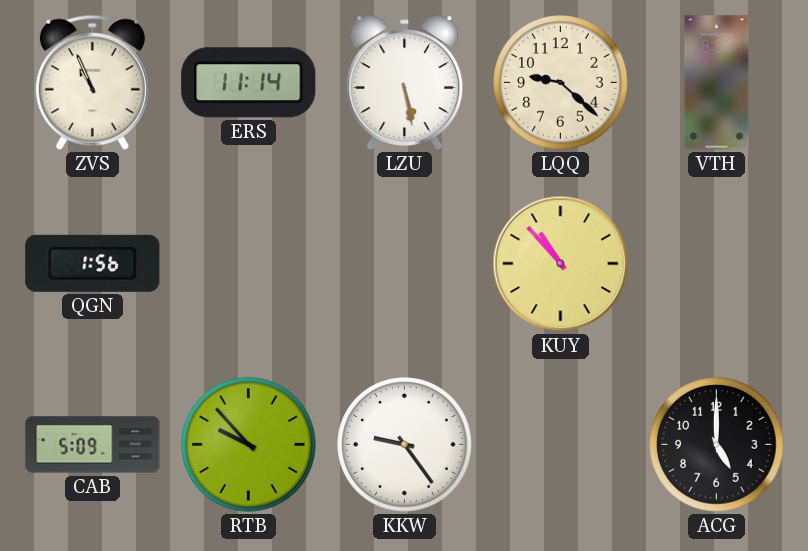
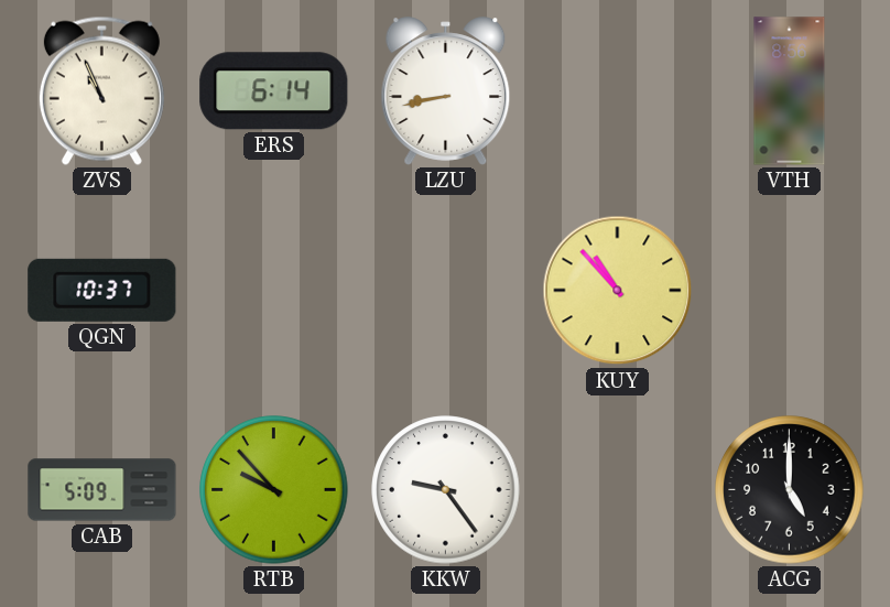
ERS: 11:14 -> 6:14
LZU: 5:28 -> 8:43
LQQ: 9:22 -> none
QGN: 1:56 -> 10:37
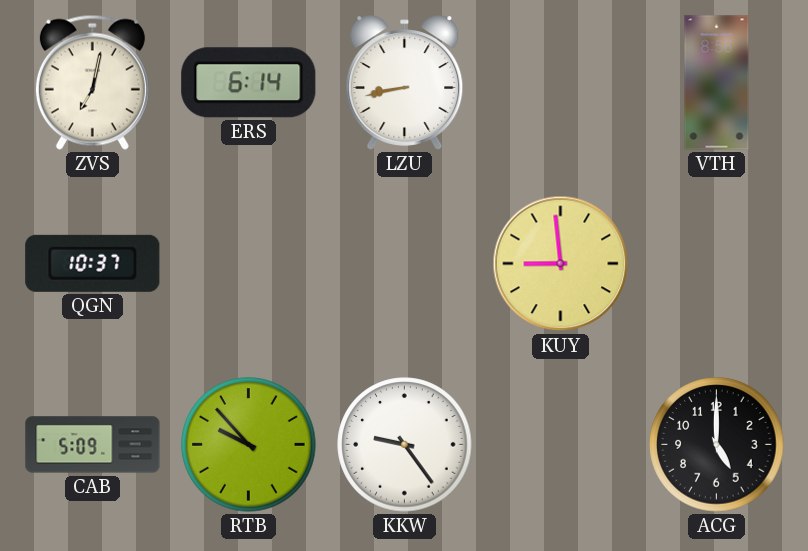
ZVS: 10:56 -> 7:02
KUY: 10:53 -> 8:59
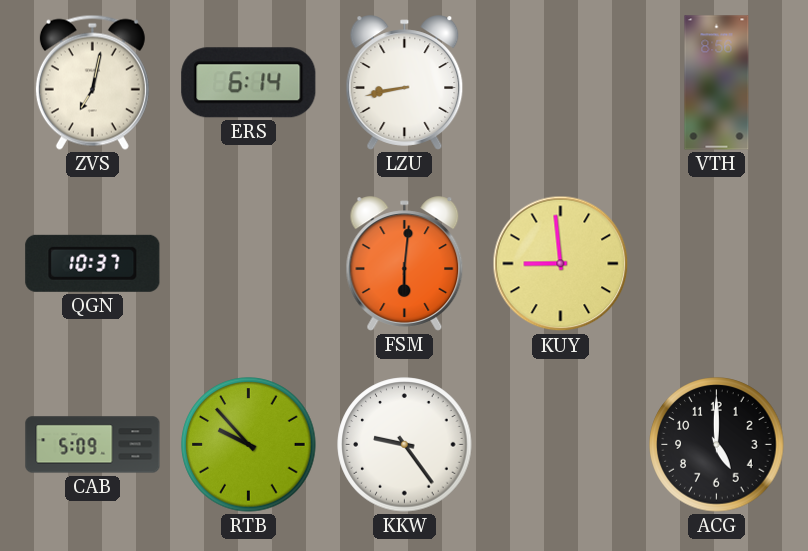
FSM: none -> 6:01
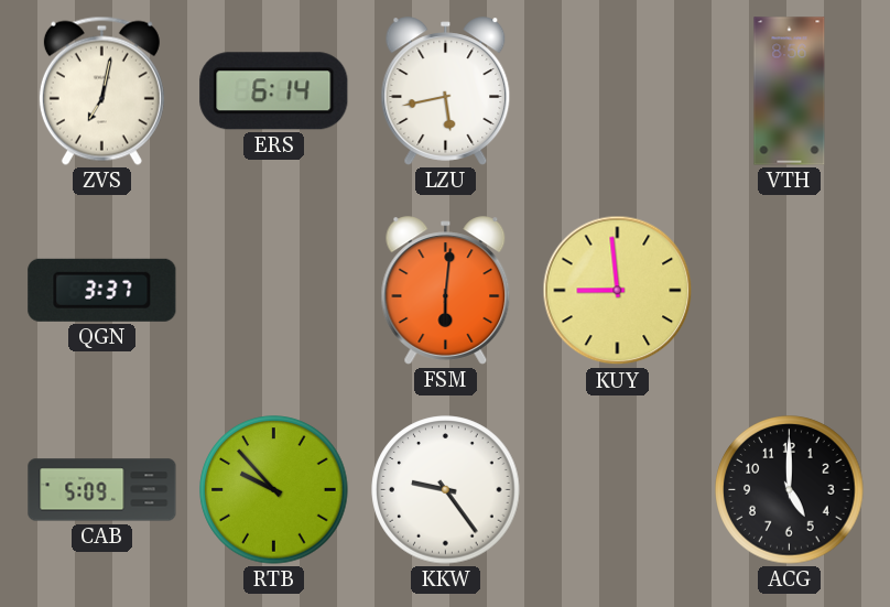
LZU: 8:43 -> 5:43
QGN: 10:37 -> 3:37
